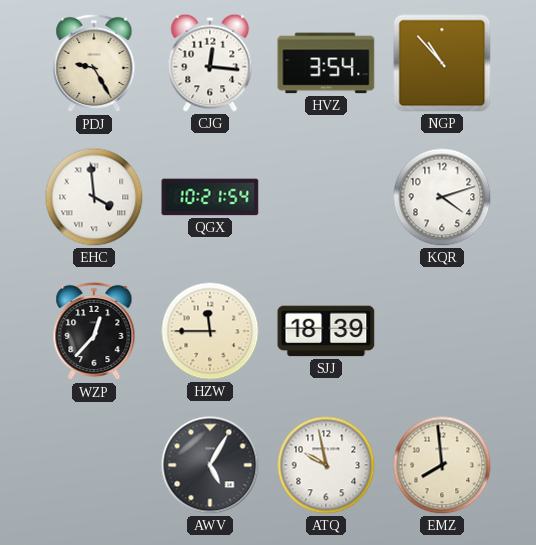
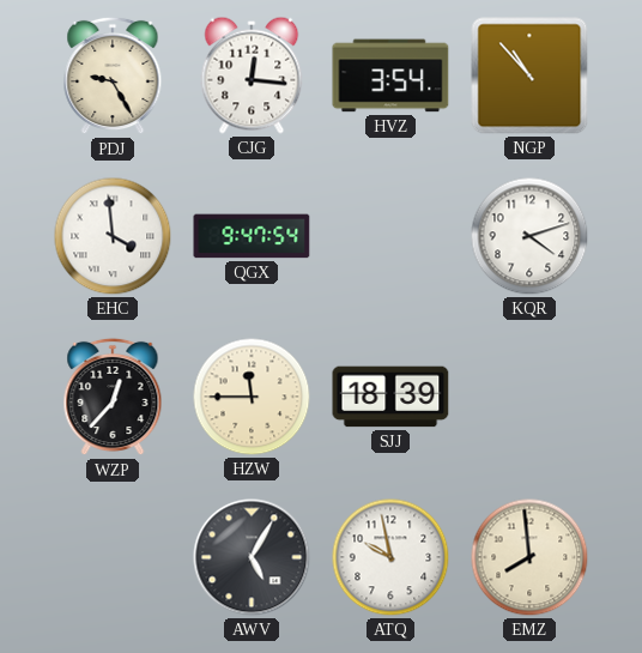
QGX: 10:21 -> 9:47
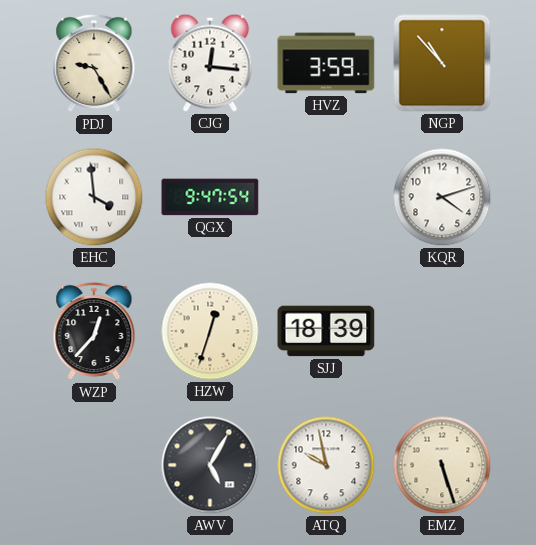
HVZ: 3:54 -> 3:59
HZW: 11:45 -> 12:33
EMZ: 7:59 -> 5:27
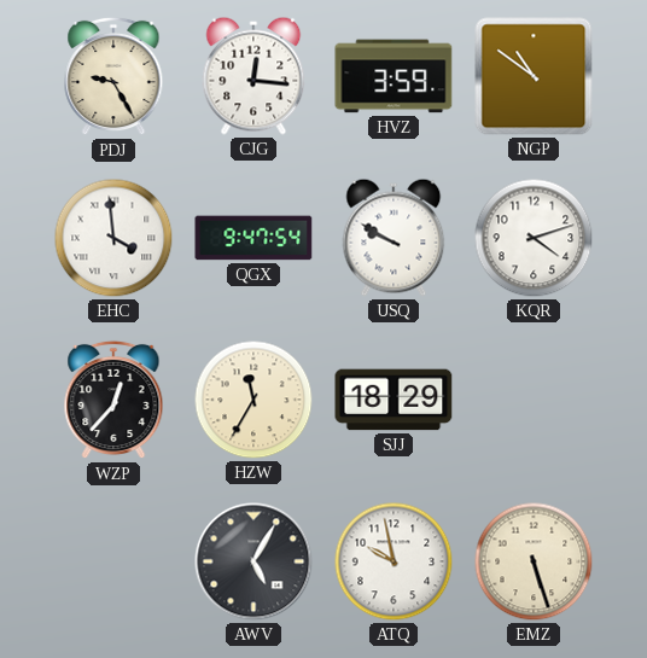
NGP: 10:53 -> 10:51
USQ: none -> 9:50
HZW: 12:33 -> 11:35
SJJ: 18:39 -> 18:29
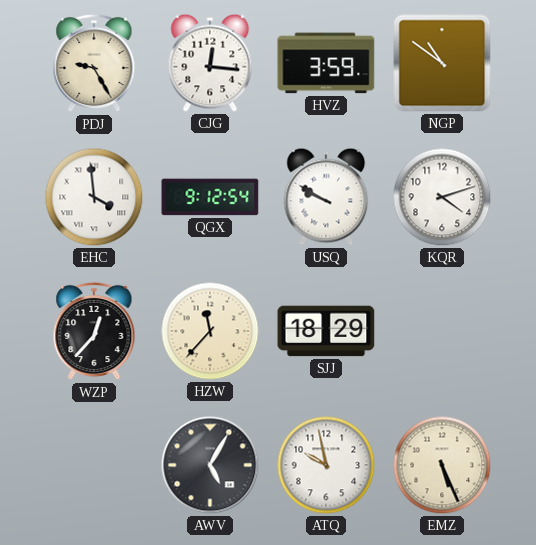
QGX: 9:47 -> 9:12
HZW: 11:35 -> 11:37
EMZ: 5:27 -> 5:26
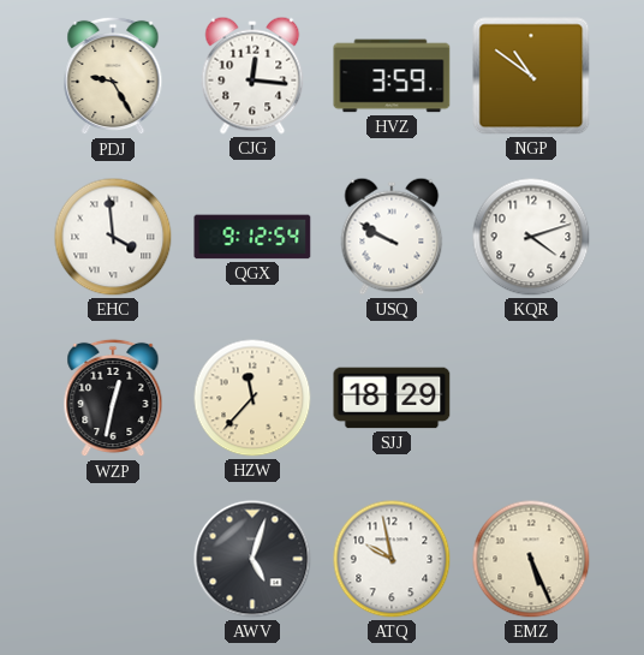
WZP: 12:37 -> 12:32
AWV: 5:05 -> 5:03
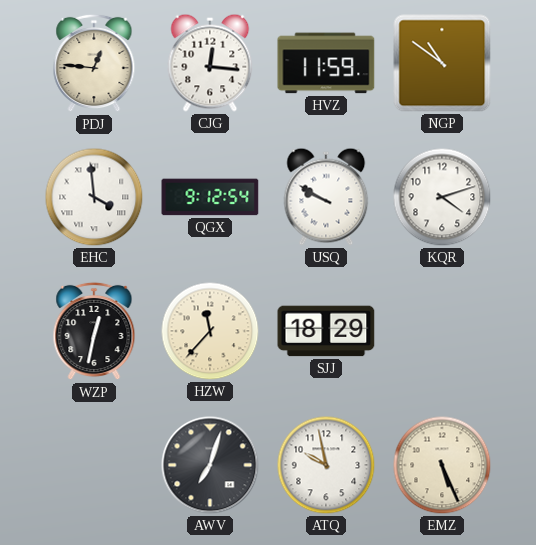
PDJ: 9:25 -> 12:46
HVZ: 3:59 -> 11:59
AWV: 5:03 -> 7:03
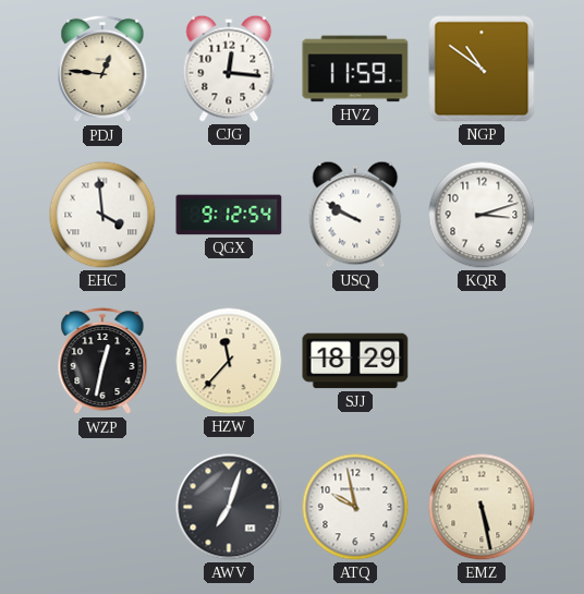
KQR: 4:12 -> 3:12
EMZ: 5:26 -> 5:28
